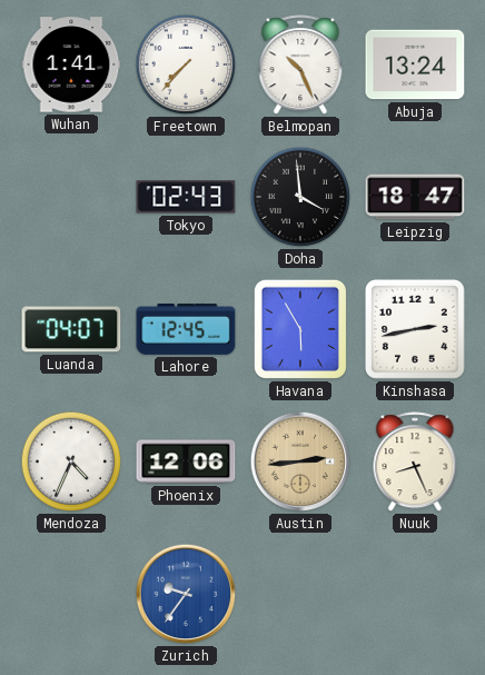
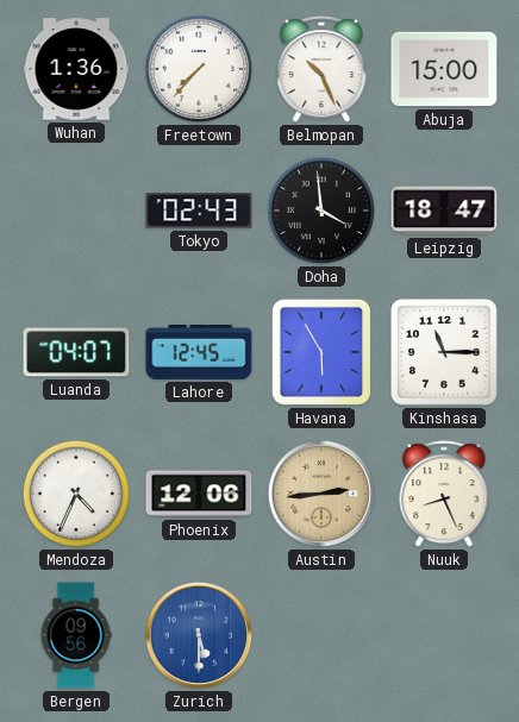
Wuhan: 1:41 -> 1:36
Abuja: 13:24 -> 15:00
Kinshasa: 2:43 -> 11:15
Bergen: none -> 09:56
Zurich: 9:36 -> 5:30
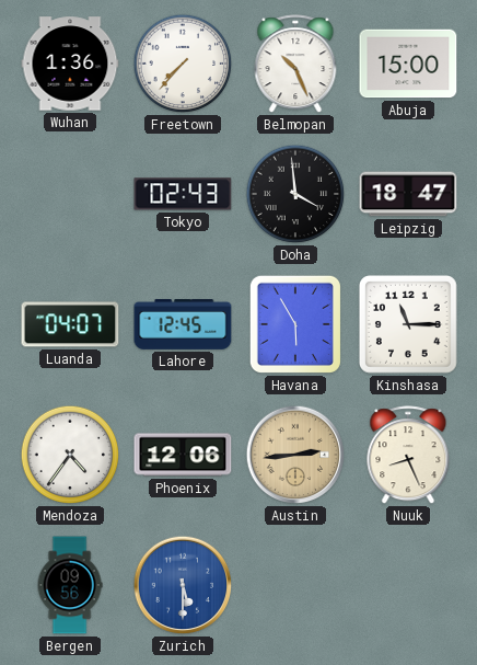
Mendoza: 4:34 -> 4:36
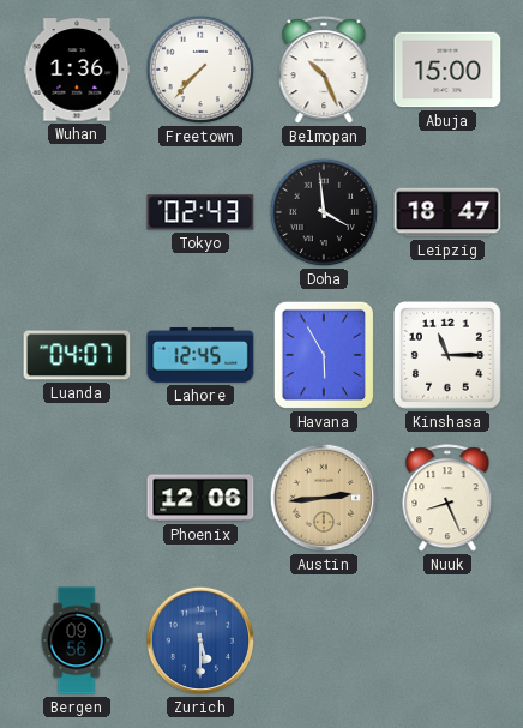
Mendoza: 4:36 -> none
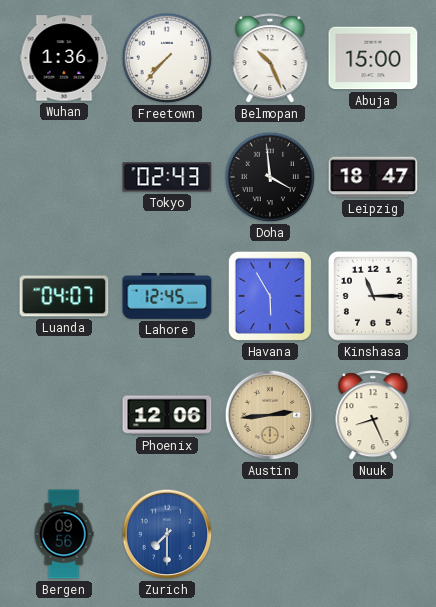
Zurich: 5:30 -> 7:30
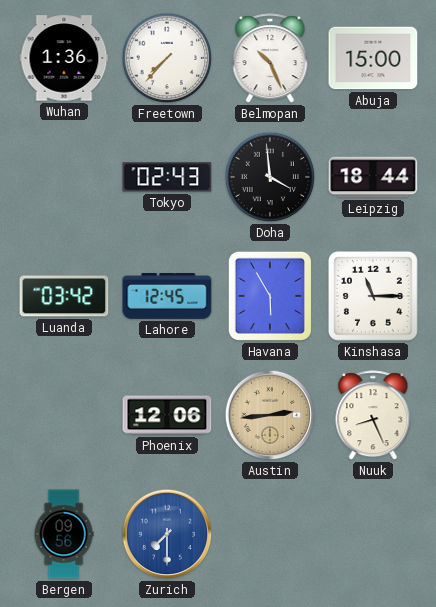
Leipzig: 18:47 -> 18:44
Luanda: 04:07 -> 03:42
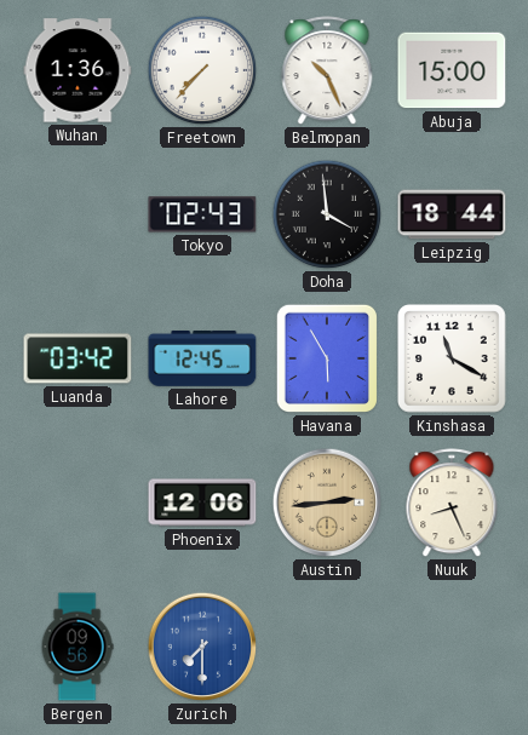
Kinshasa: 11:15 -> 11:20
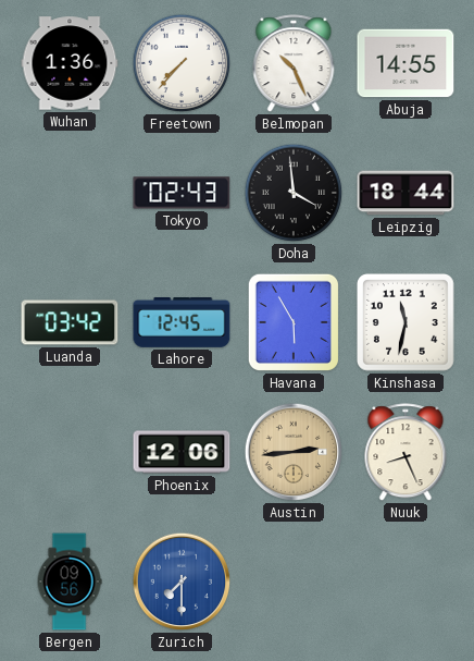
Abuja: 15:00 -> 14:55
Kinshasa: 11:20 -> 11:32
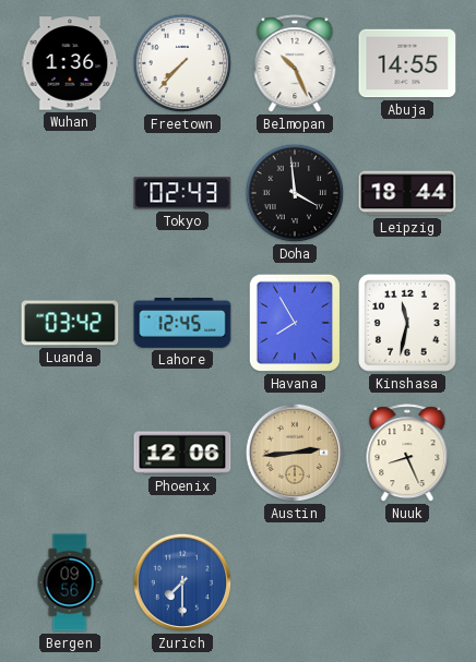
Havana: 5:55 -> 7:55
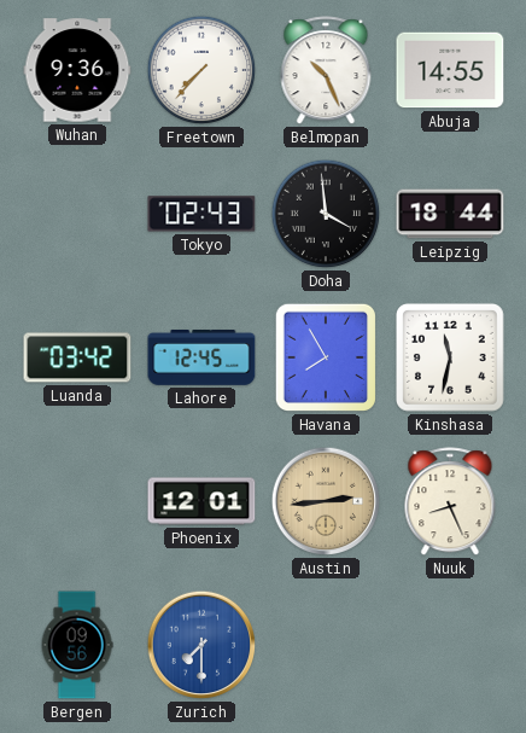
Wuhan: 1:36 -> 9:36
Phoenix: 12:06 -> 12:01
